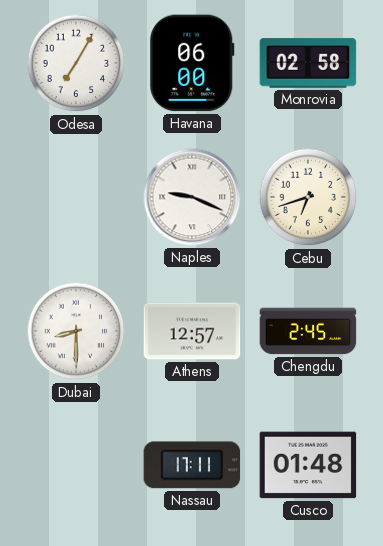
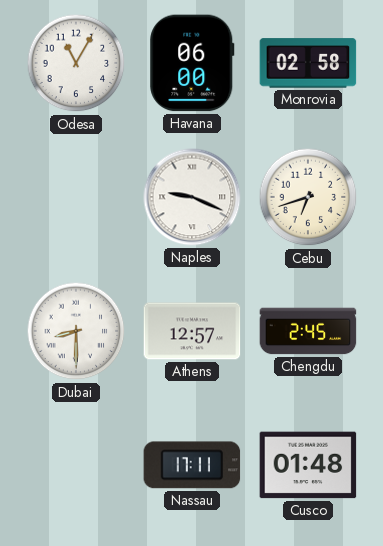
Odesa: 7:05 -> 11:05
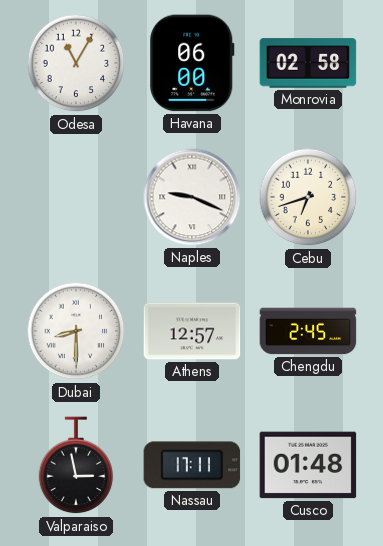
Valparaiso: none -> 2:58
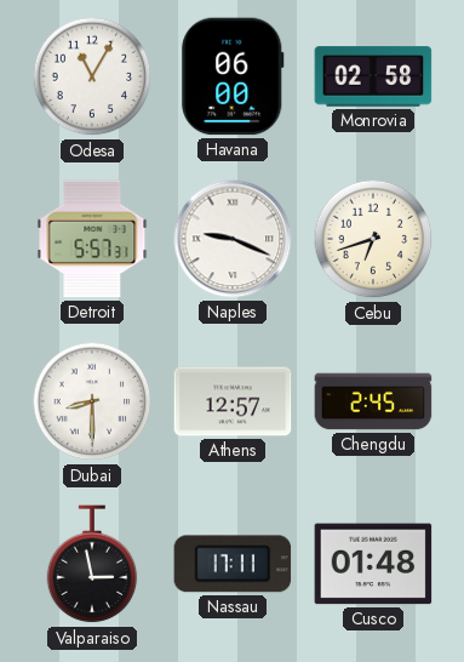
Detroit: none -> 5:57
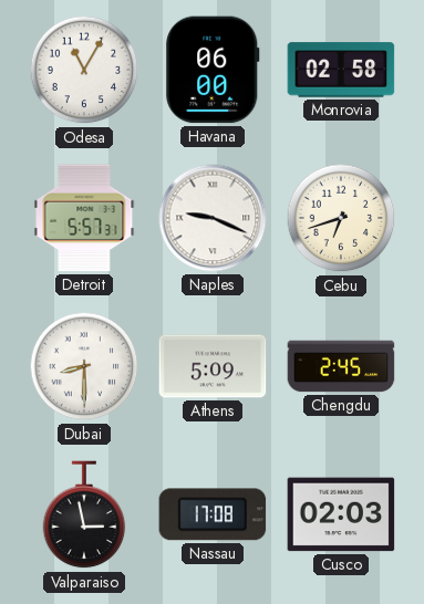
Athens: 12:57 -> 5:09
Nassau: 17:11 -> 17:08
Cusco: 01:48 -> 02:03
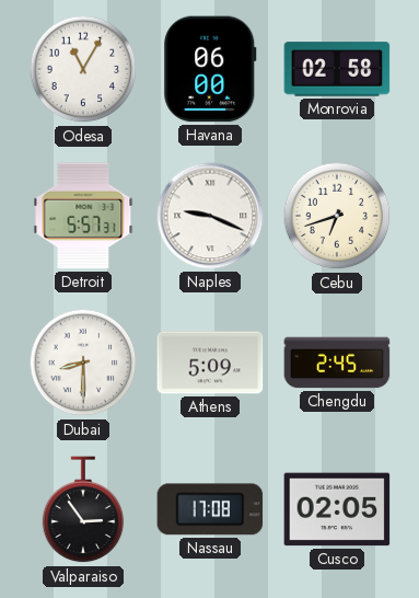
Valparaiso: 2:58 -> 2:54
Cusco: 02:03 -> 02:05
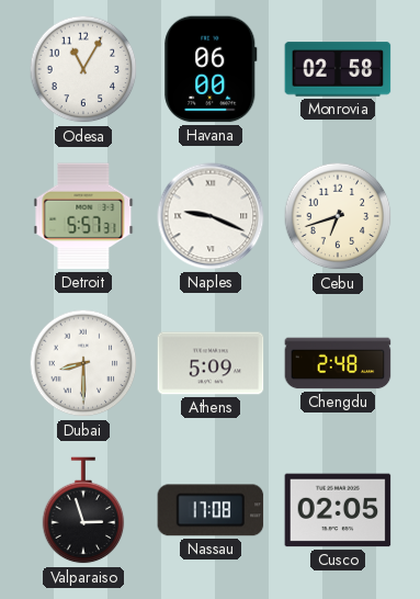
Chengdu: 2:45 -> 2:48
Valparaiso: 2:54 -> 2:57
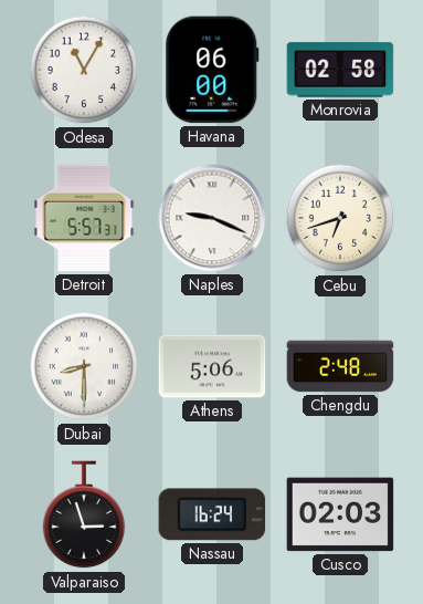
Athens: 5:09 -> 5:06
Nassau: 17:08 -> 16:24
Cusco: 02:05 -> 02:03
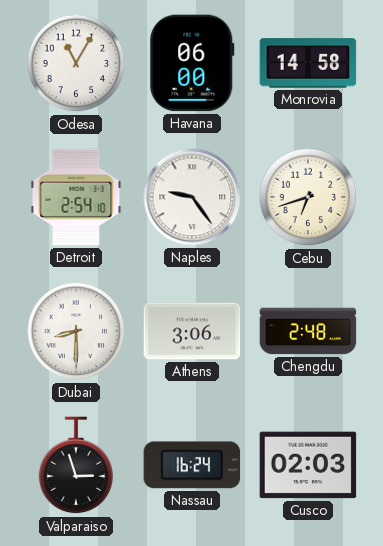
Monrovia: 02:58 -> 14:58
Detroit: 5:57 -> 2:54
Naples: 9:19 -> 9:24
Athens: 5:06 -> 3:06
